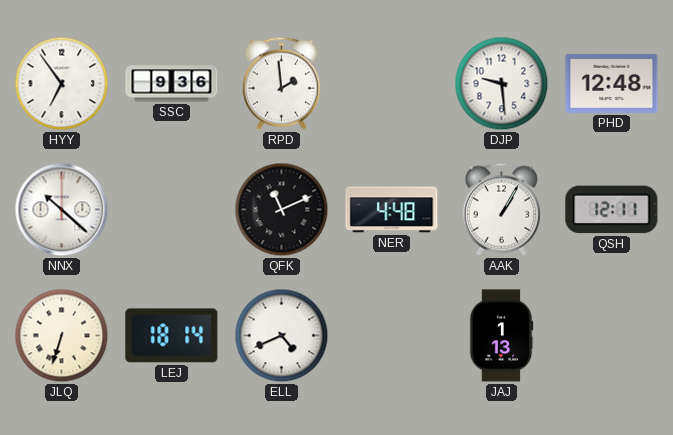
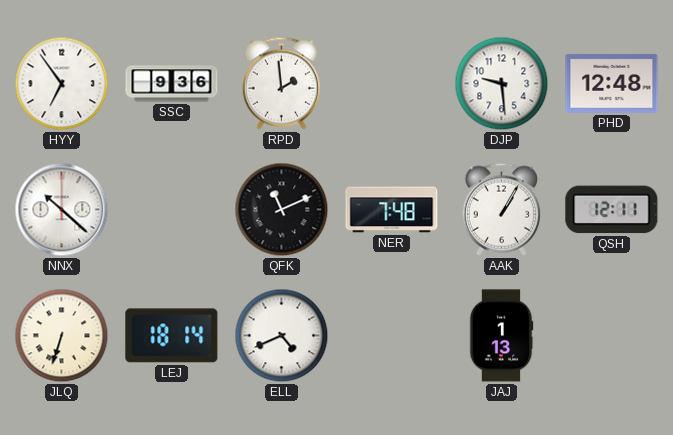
NER: 4:48 -> 7:48
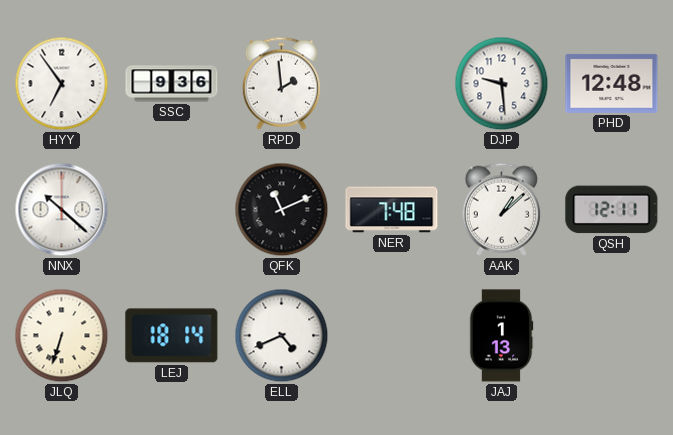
AAK: 1:05 -> 1:08
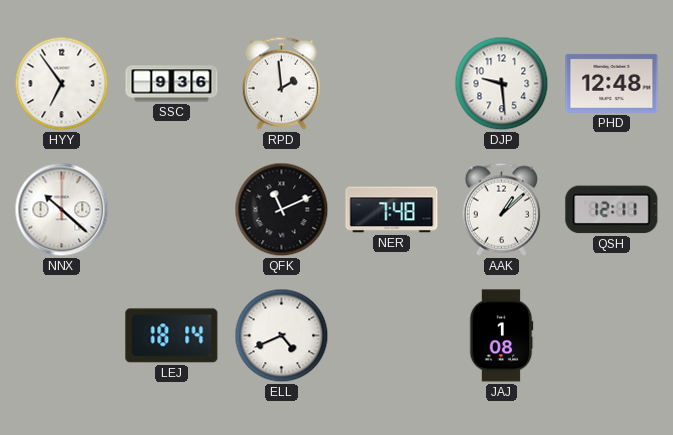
JLQ: 6:33 -> none
JAJ: 1:13 -> 1:08
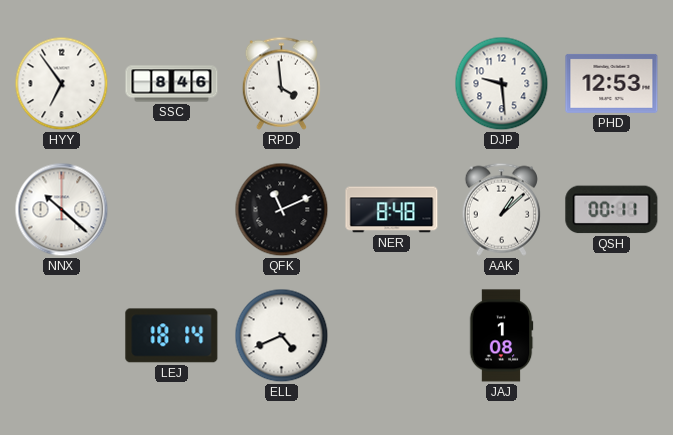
SSC: 9:36 -> 8:46
RPD: 1:59 -> 3:59
PHD: 12:48 -> 12:53
NER: 7:48 -> 8:48
QSH: 12:11 -> 00:11
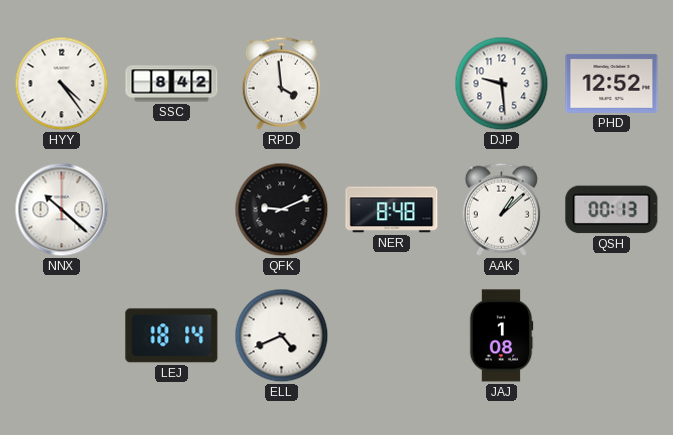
HYY: 6:54 -> 4:24
SSC: 8:46 -> 8:42
PHD: 12:53 -> 12:52
QFK: 11:11 -> 9:11
QSH: 00:11 -> 00:13
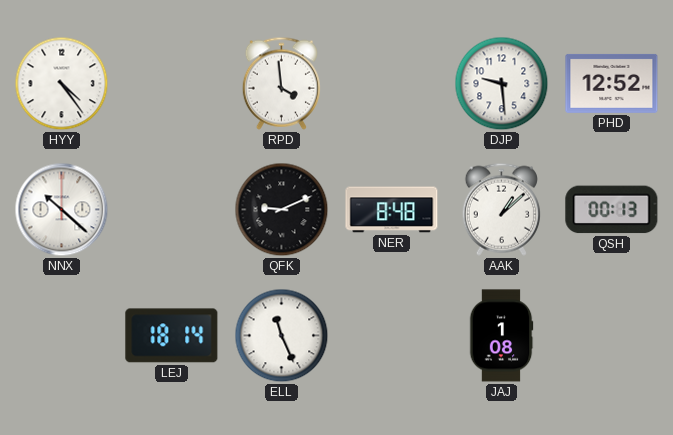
SSC: 8:42 -> none
ELL: 4:41 -> 11:26
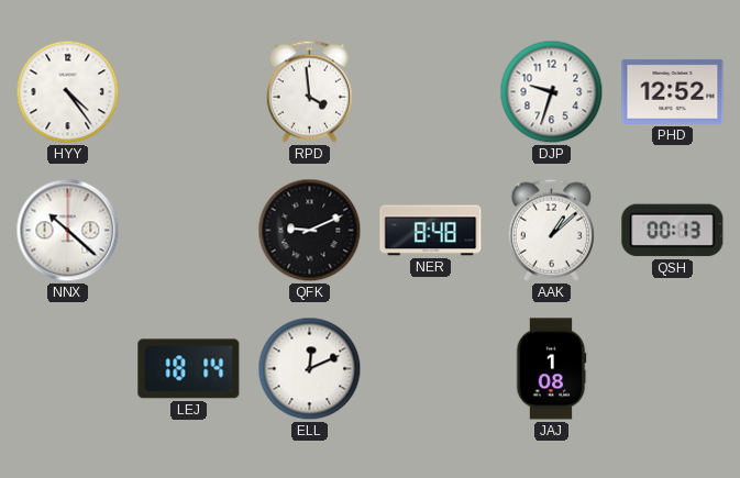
DJP: 9:29 -> 9:33
ELL: 11:26 -> 12:11
